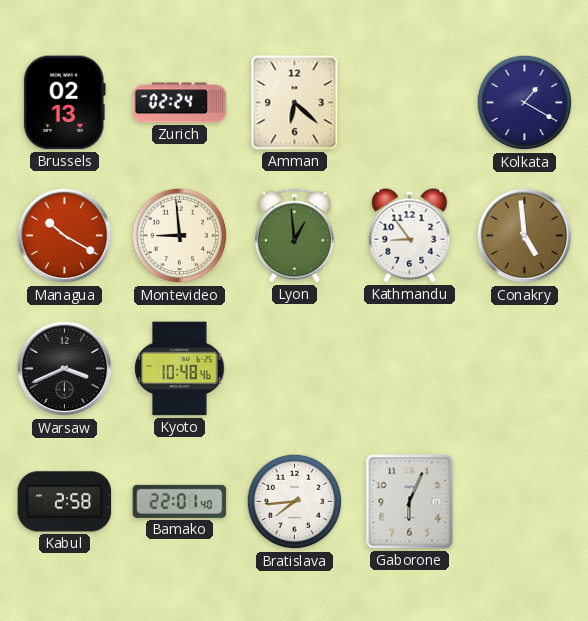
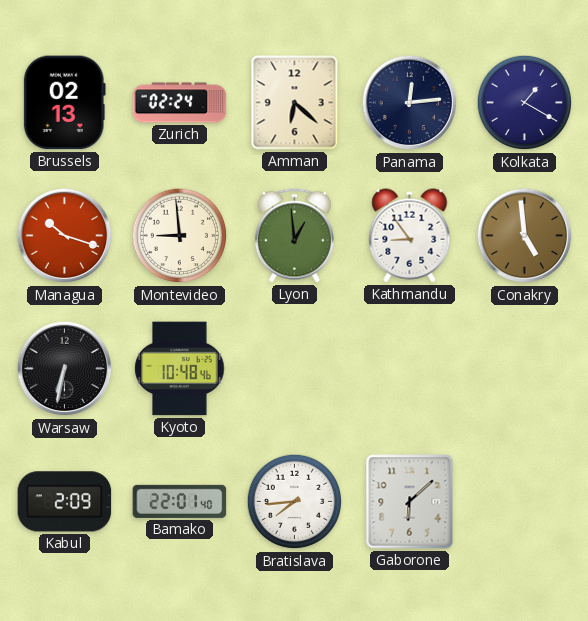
Panama: none -> 12:14
Managua: 10:20 -> 10:18
Warsaw: 3:41 -> 6:32
Kabul: 2:58 -> 2:09
Gaborone: 6:04 -> 6:08
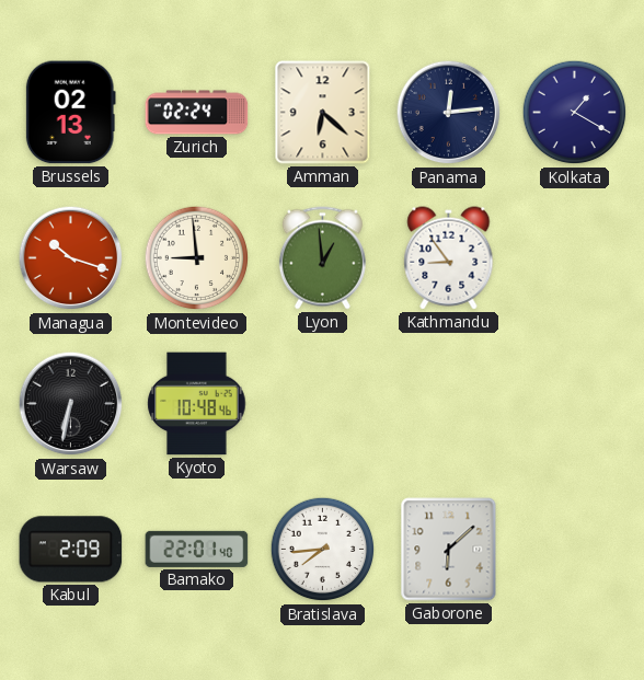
Conakry: 4:59 -> none
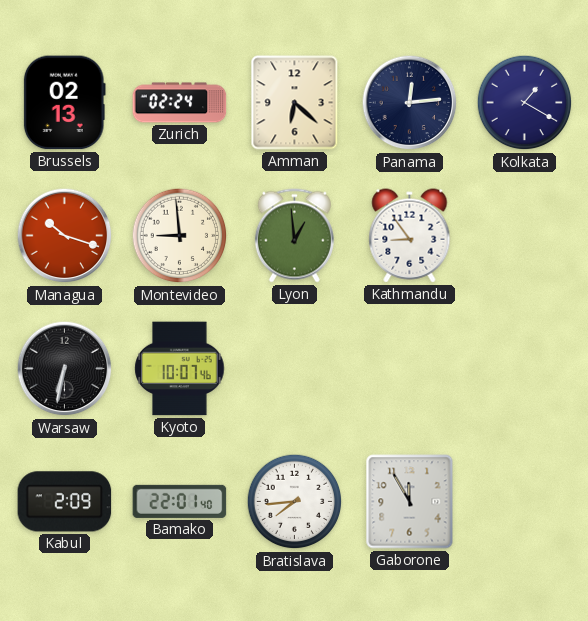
Kyoto: 10:48 -> 10:07
Gaborone: 6:08 -> 11:55
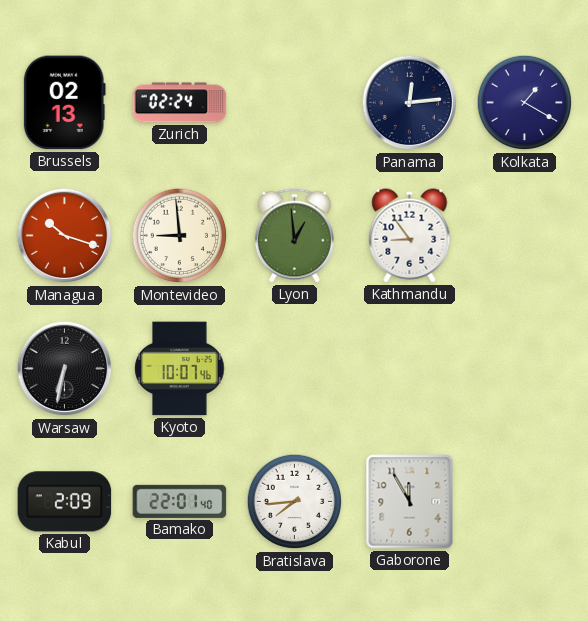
Amman: 6:22 -> none
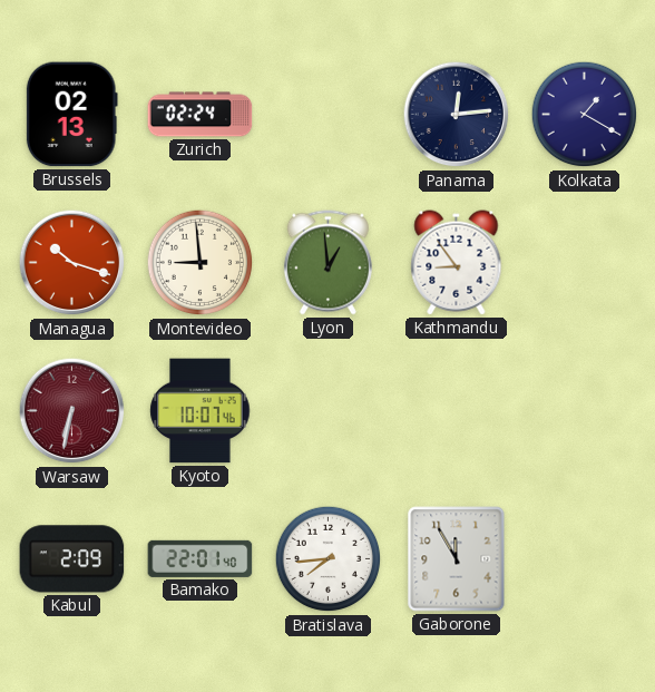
Warsaw dial: black -> burgundy
